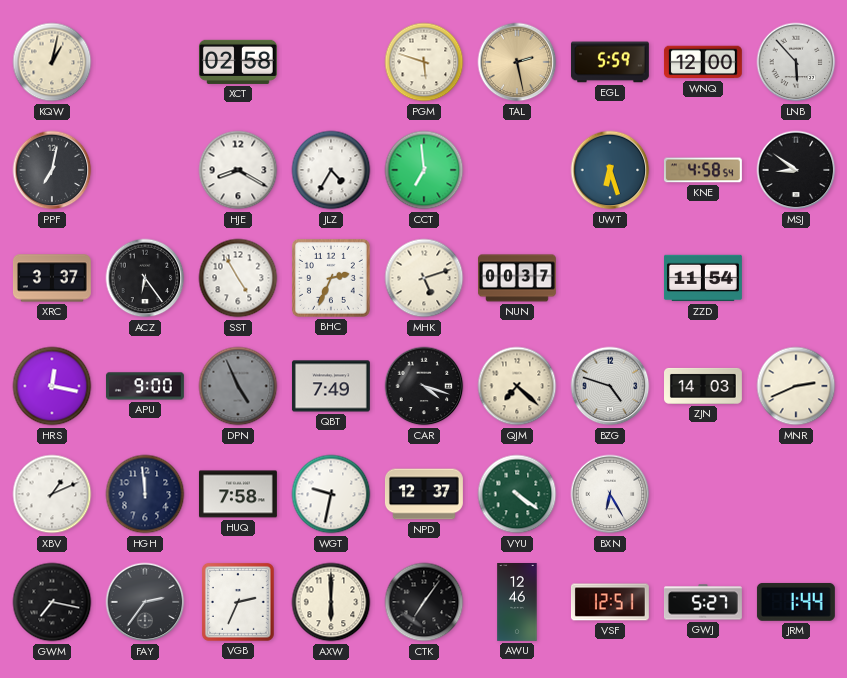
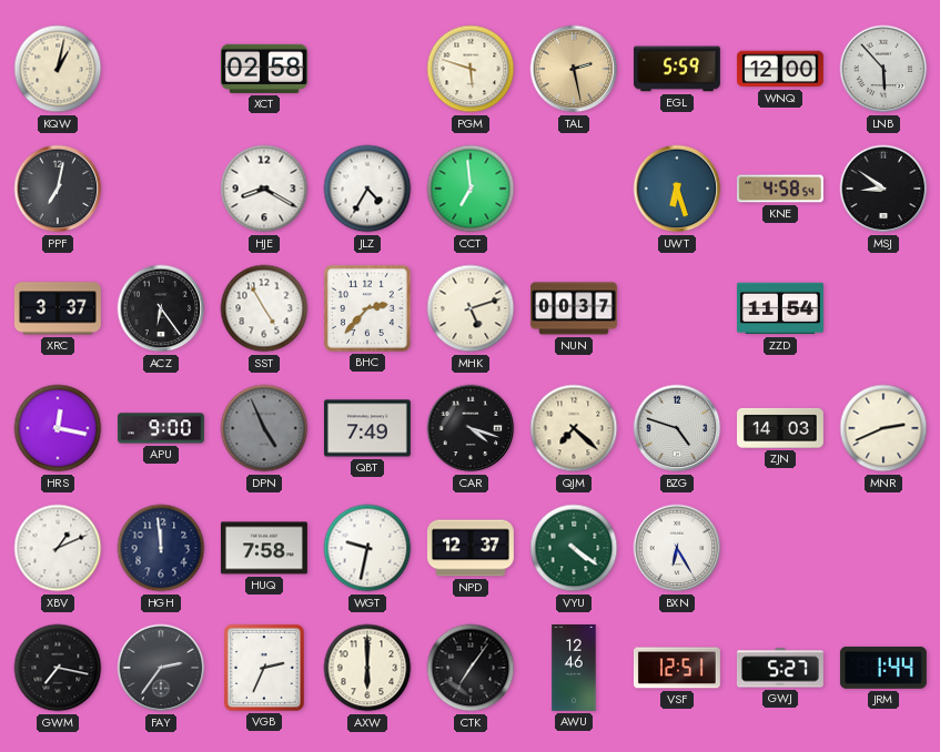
BHC: 2:34 -> 2:37
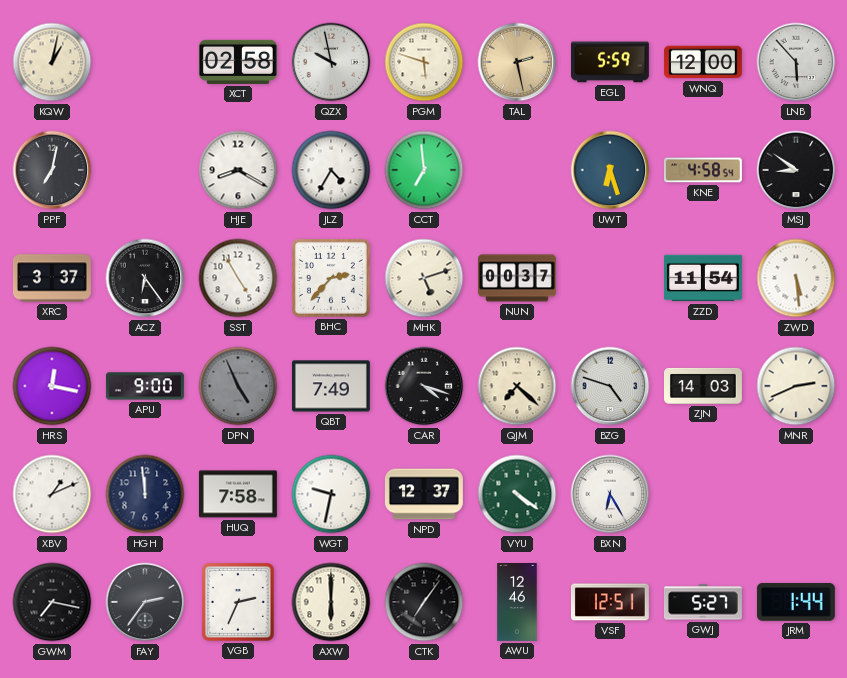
QZX: none -> 9:58
ZWD: none -> 5:29
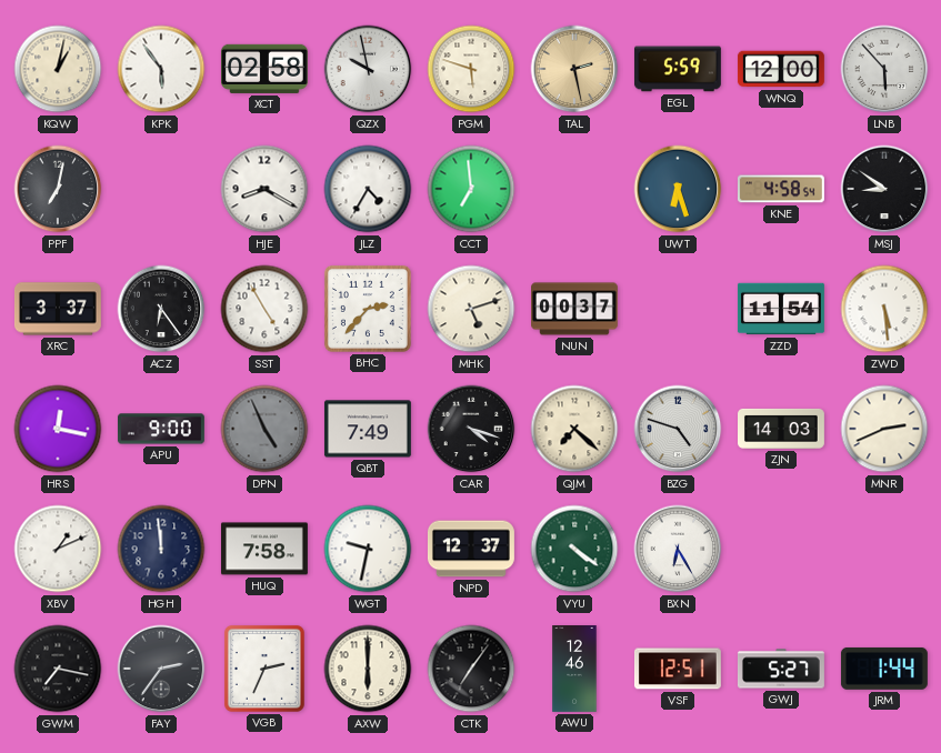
KPK: none -> 5:54
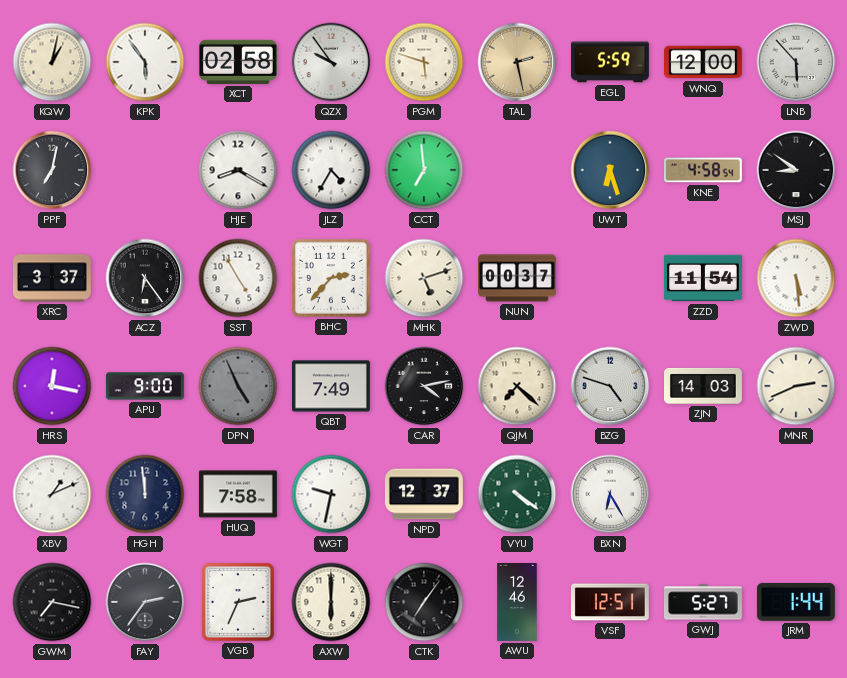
QZX: 9:58 -> 9:54
CAR: 4:18 -> 4:13
